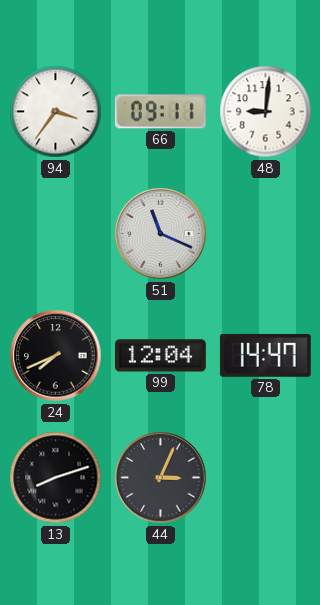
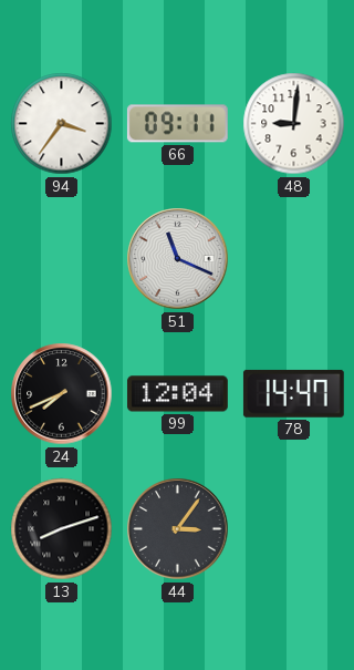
44: 3:04 -> 3:06
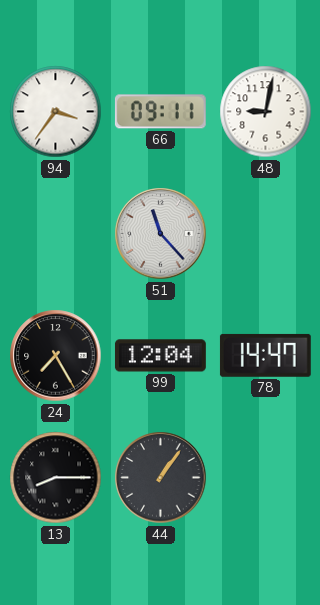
48: 9:01 -> 9:02
51: 11:19 -> 11:23
24: 7:41 -> 7:25
13: 8:12 -> 8:15
44: 3:06 -> 1:06
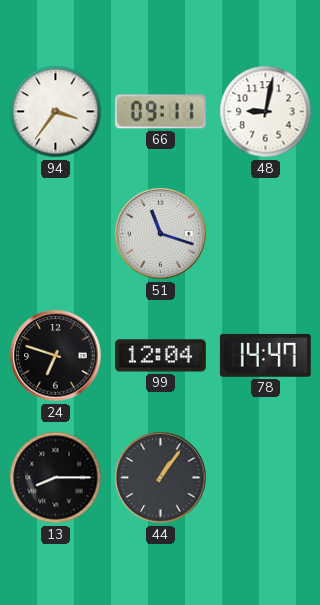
51: 11:23 -> 11:18
24: 7:25 -> 6:48
